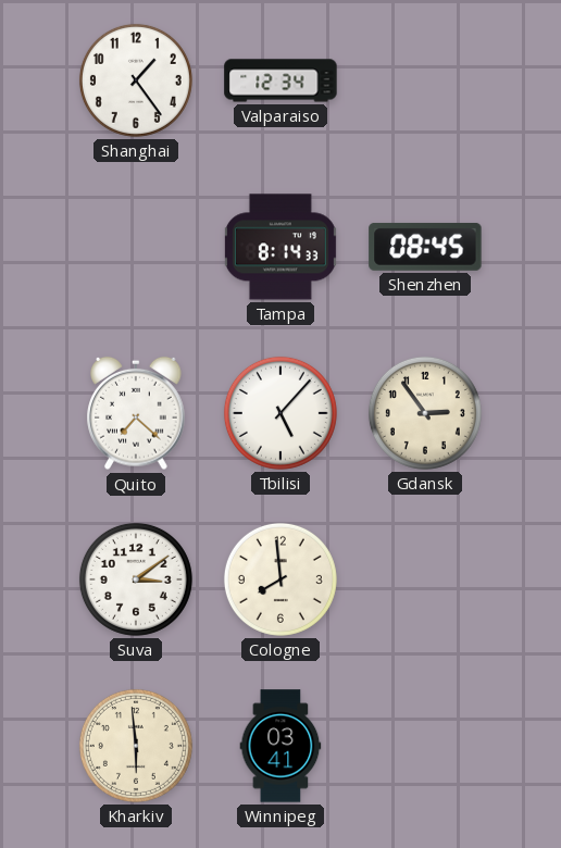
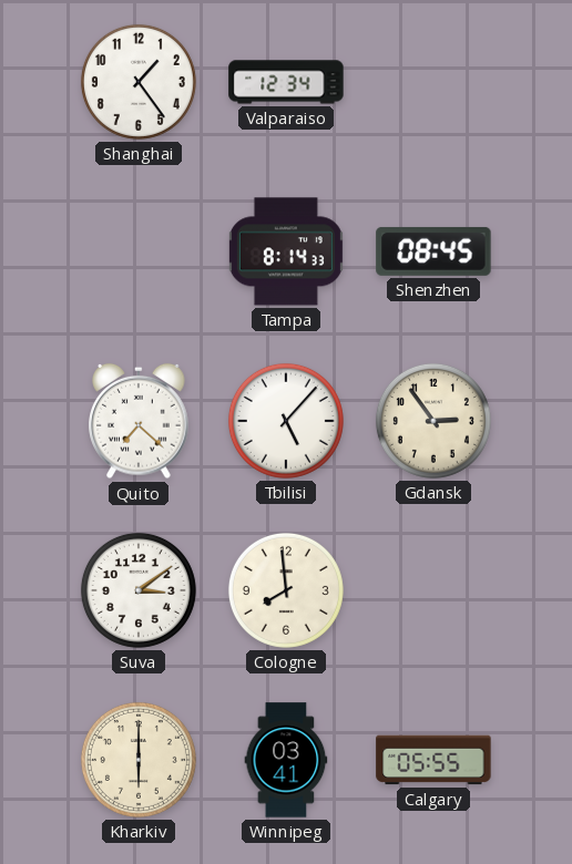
Kharkiv: 5:59 -> 6:00
Calgary: none -> 05:55
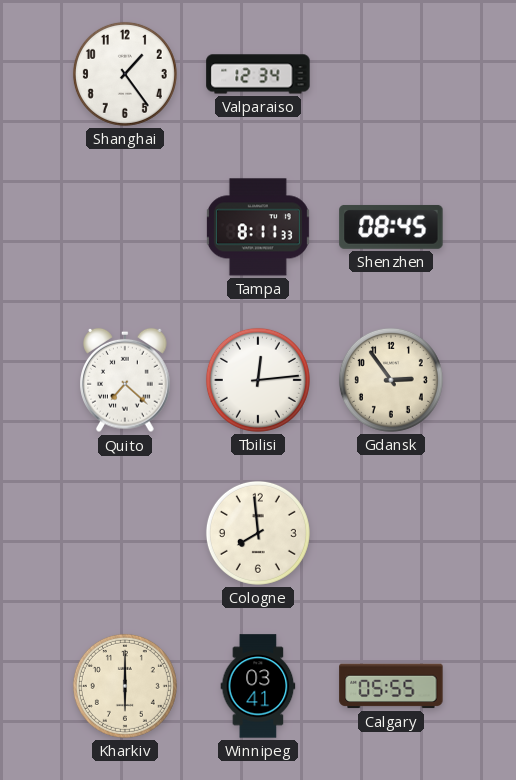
Tampa: 8:14 -> 8:11
Tbilisi: 5:07 -> 12:14
Suva: 3:09 -> none
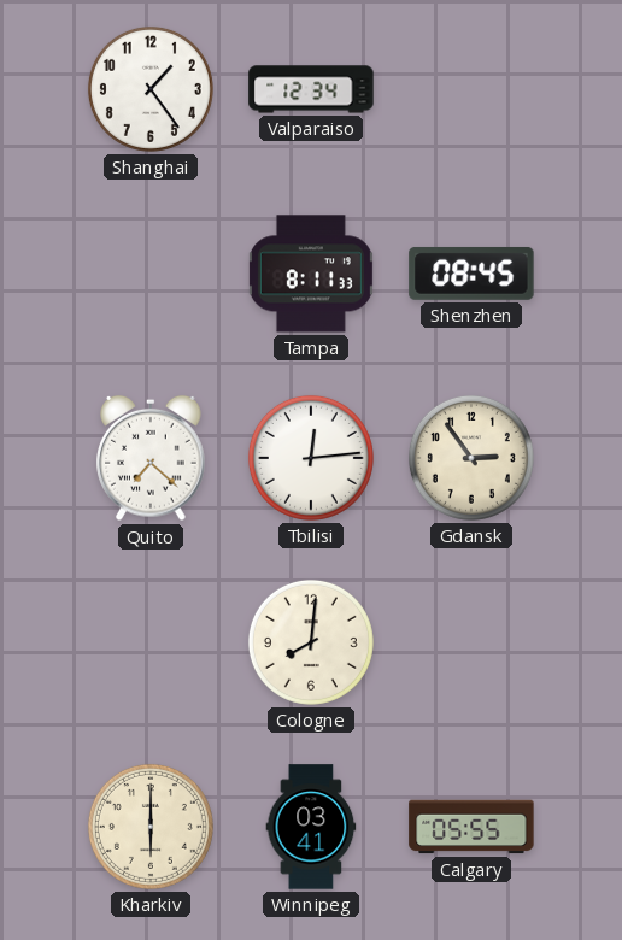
Cologne: 7:59 -> 8:01
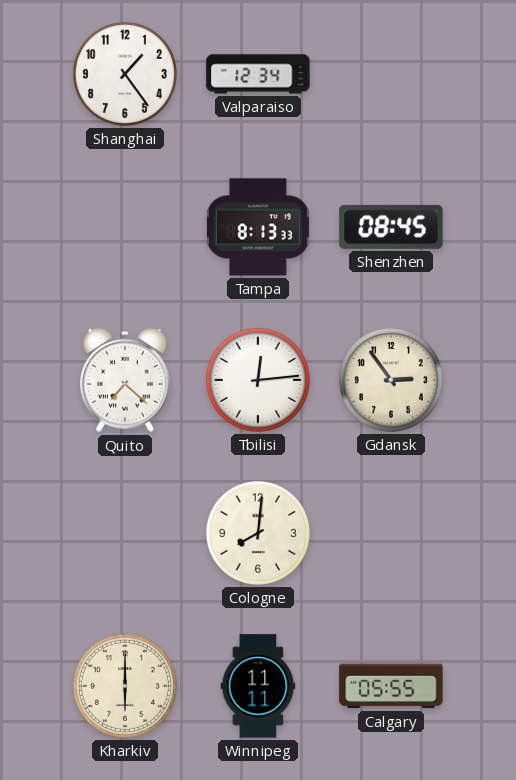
Tampa: 8:11 -> 8:13
Winnipeg: 03:41 -> 11:11
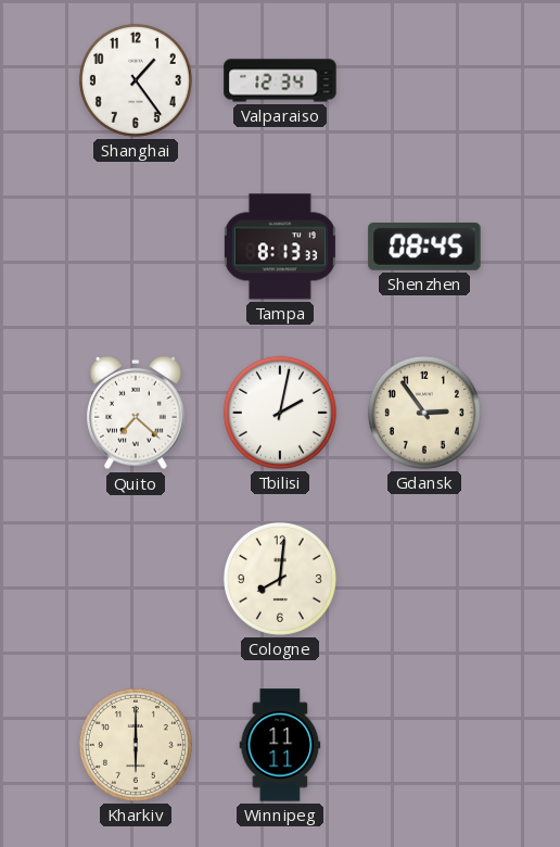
Tbilisi: 12:14 -> 2:02
Calgary: 05:55 -> none
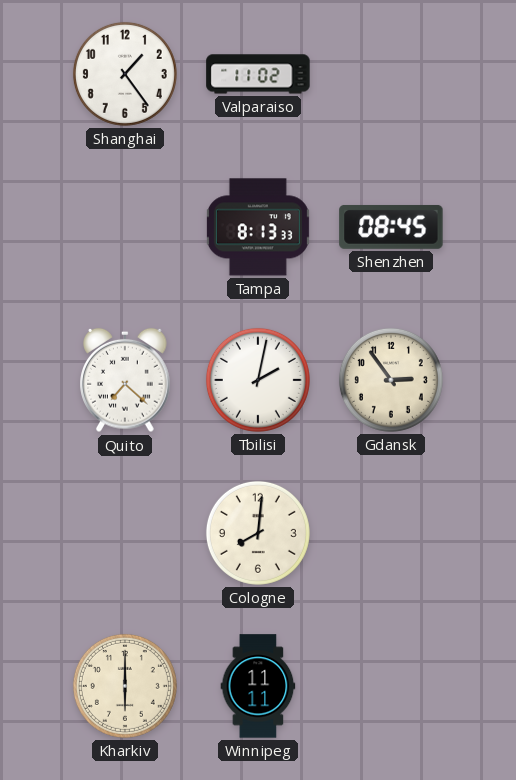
Valparaiso: 12:34 -> 11:02
